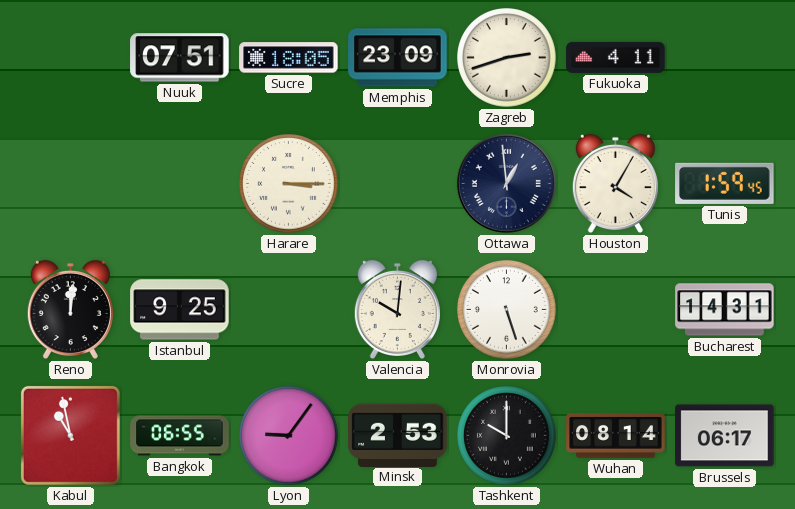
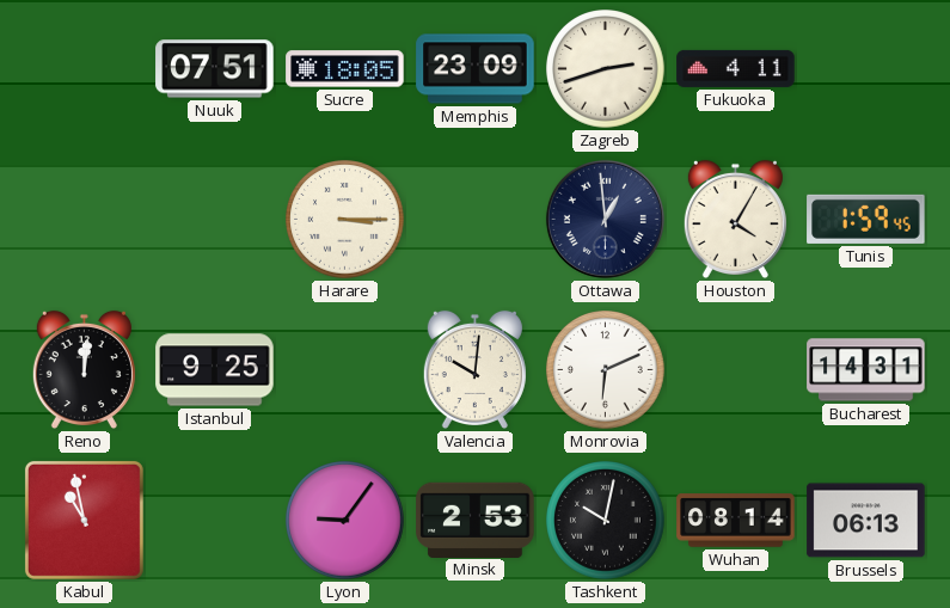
Monrovia: 5:27 -> 6:11
Bangkok: 06:55 -> none
Tashkent: 10:00 -> 10:02
Brussels: 06:17 -> 06:13
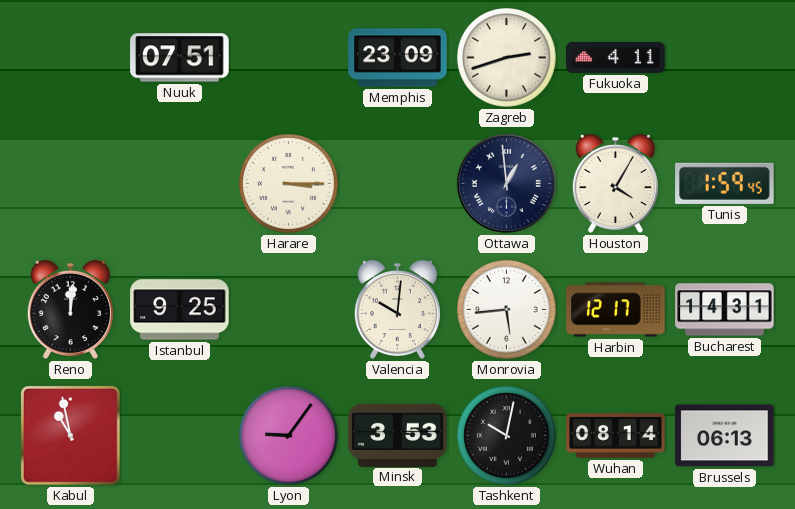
Sucre: 18:05 -> none
Monrovia: 6:11 -> 5:44
Harbin: none -> 12:17
Minsk: 2:53 -> 3:53
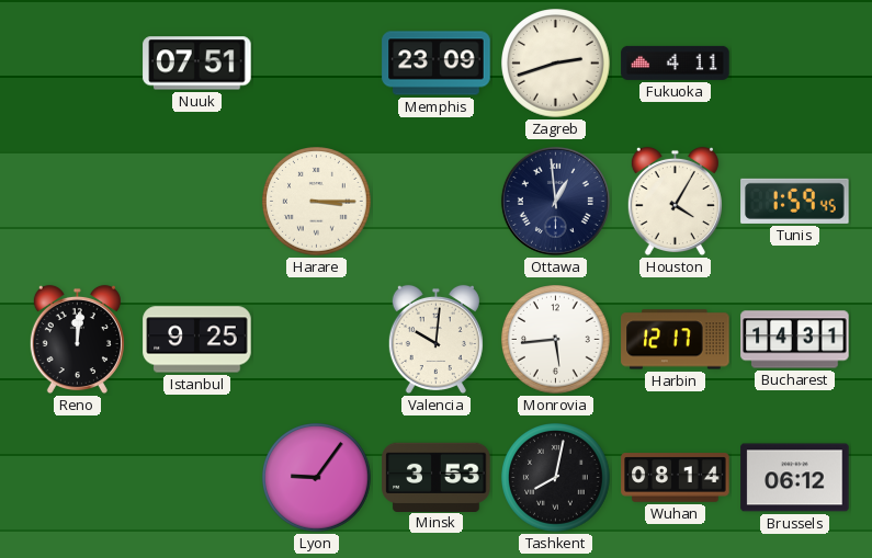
Kabul: 10:58 -> none
Tashkent: 10:02 -> 8:02
Brussels: 06:13 -> 06:12
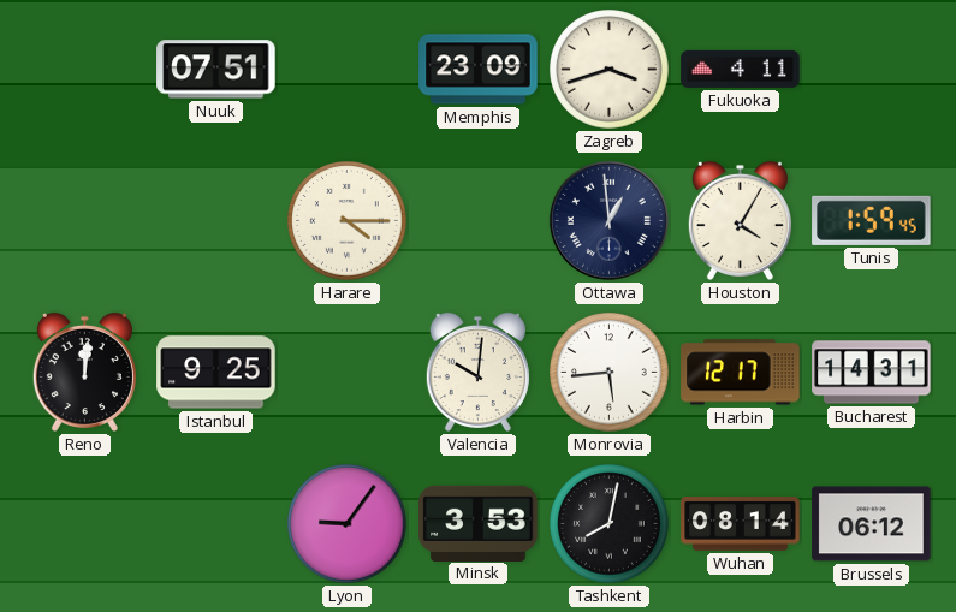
Zagreb: 2:42 -> 3:42
Harare: 3:15 -> 4:15
